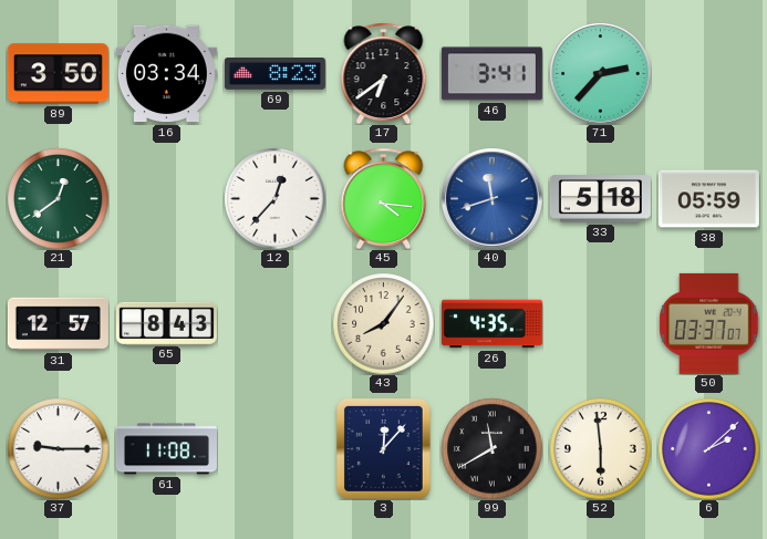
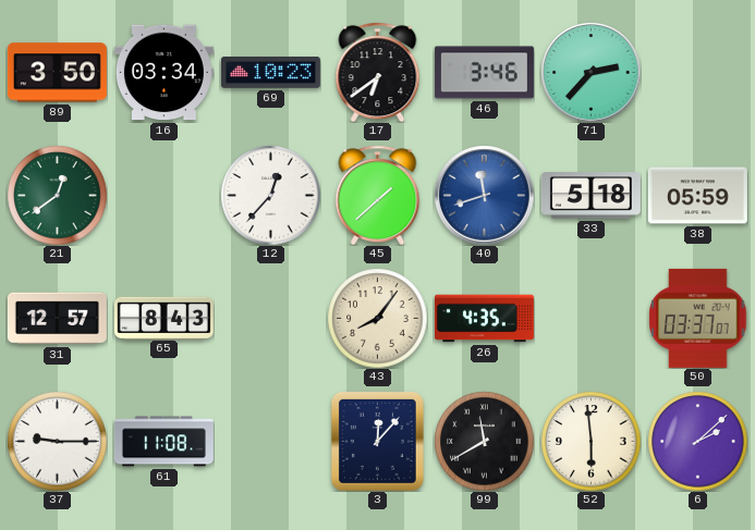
69: 8:23 -> 10:23
46: 3:41 -> 3:46
45: 4:16 -> 1:38
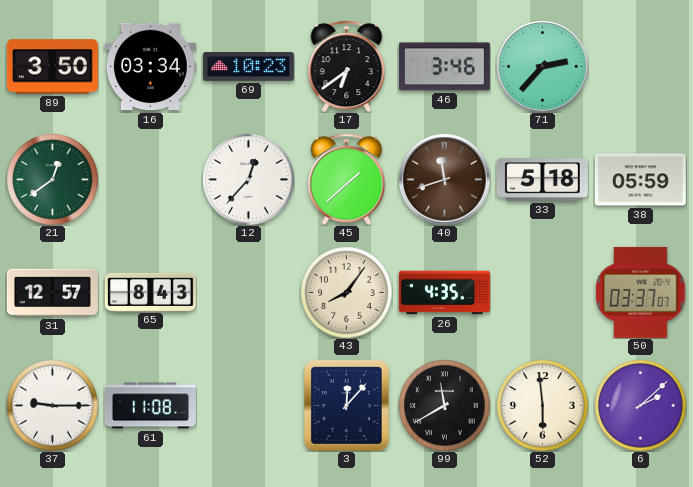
40 dial: blue -> brown
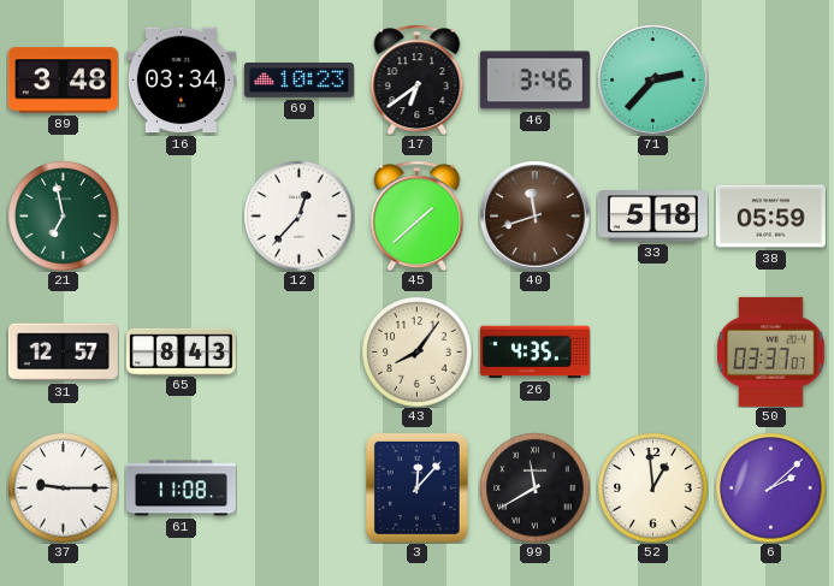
89: 3:50 -> 3:48
21: 12:39 -> 6:58
52: 5:59 -> 12:59
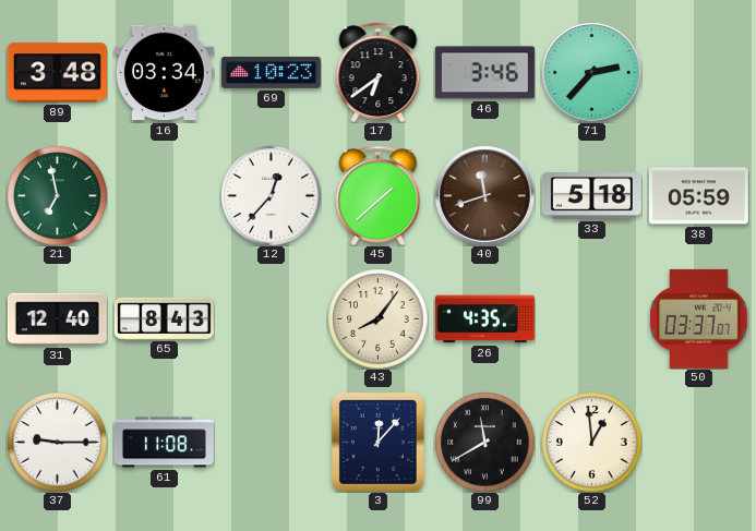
31: 12:57 -> 12:40
6: 2:08 -> none
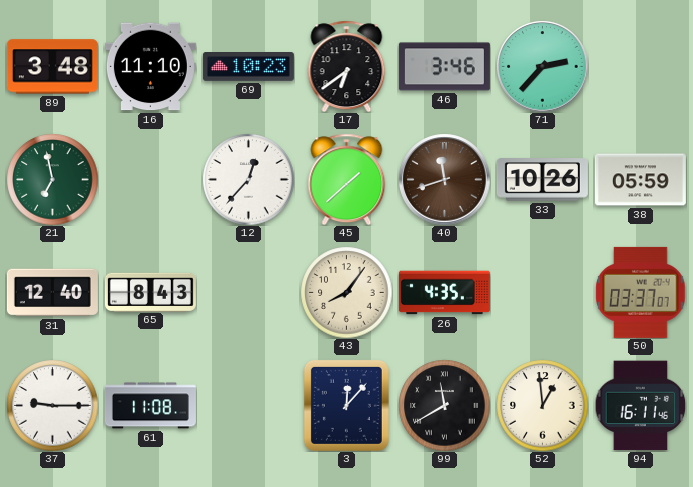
16: 03:34 -> 11:10
33: 5:18 -> 10:26
94: none -> 16:11
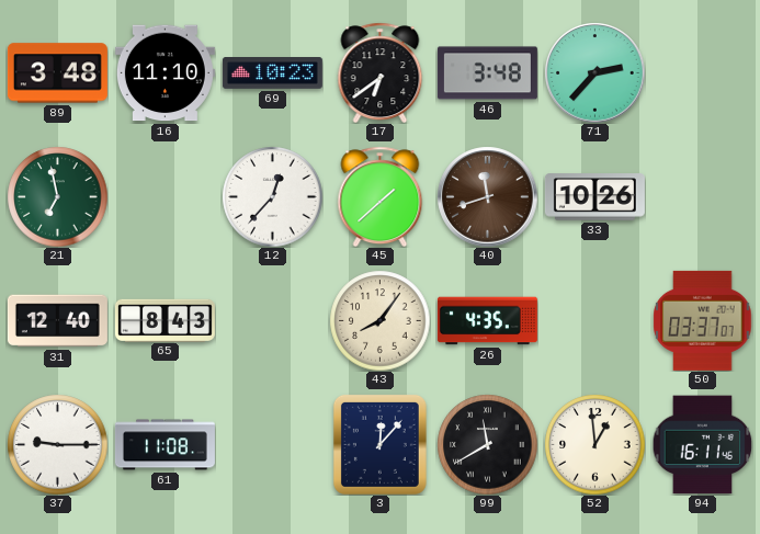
46: 3:46 -> 3:48
38: 05:59 -> none
